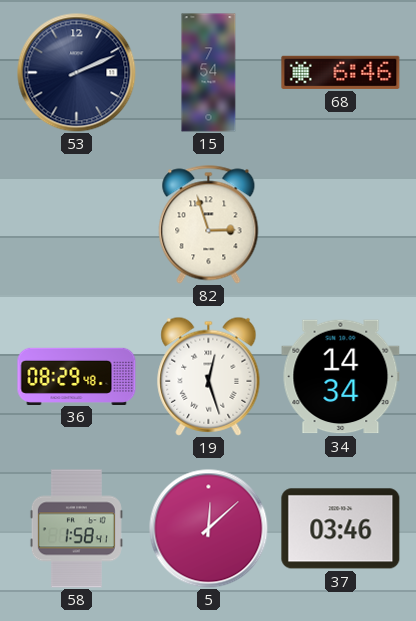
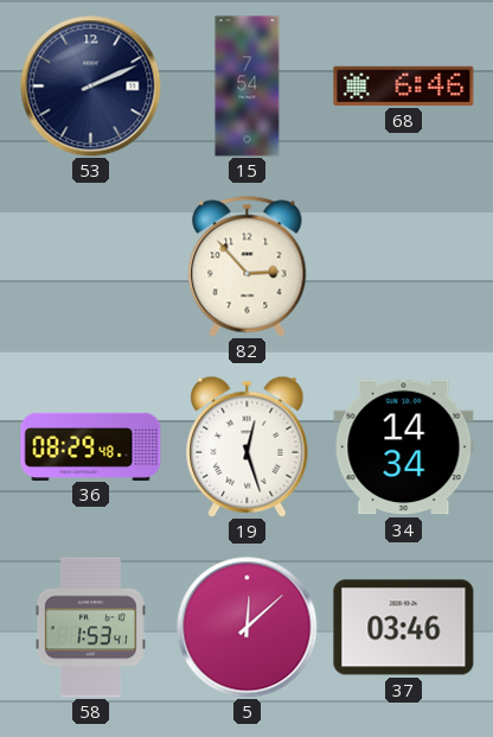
82: 2:57 -> 2:53
58: 1:58 -> 1:53
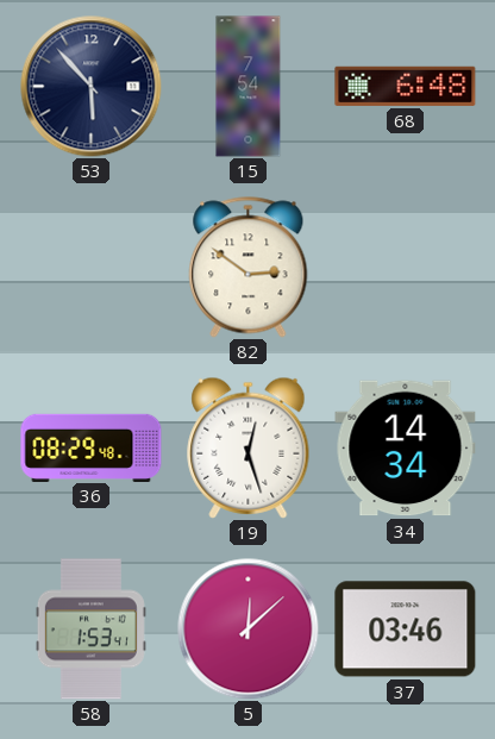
53: 2:11 -> 5:53
68: 6:46 -> 6:48
82: 2:53 -> 2:51
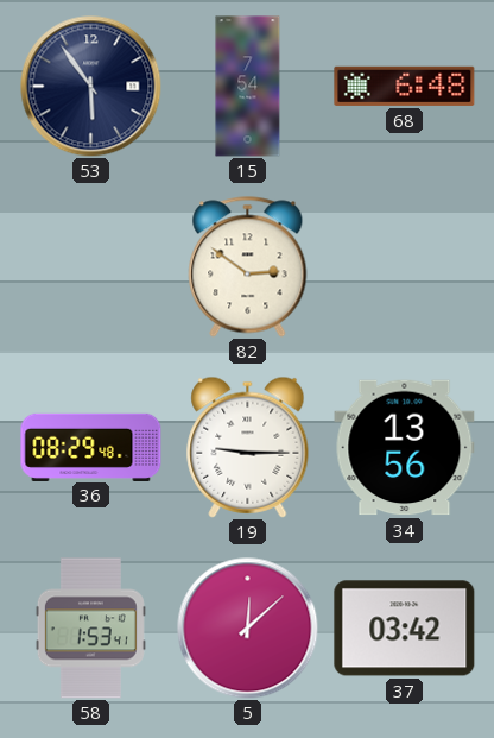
53: 5:53 -> 5:54
19: 12:27 -> 9:15
34: 14:34 -> 13:56
37: 03:46 -> 03:42
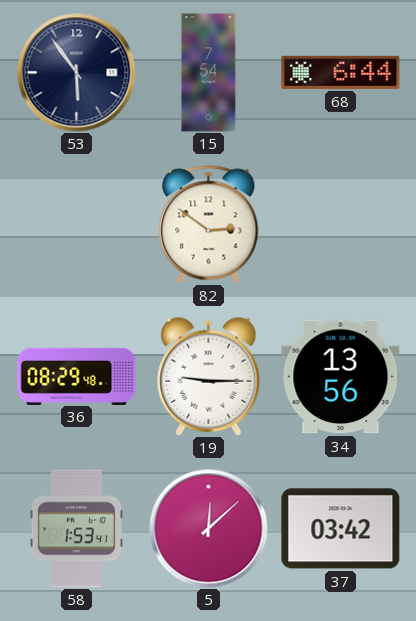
68: 6:48 -> 6:44
